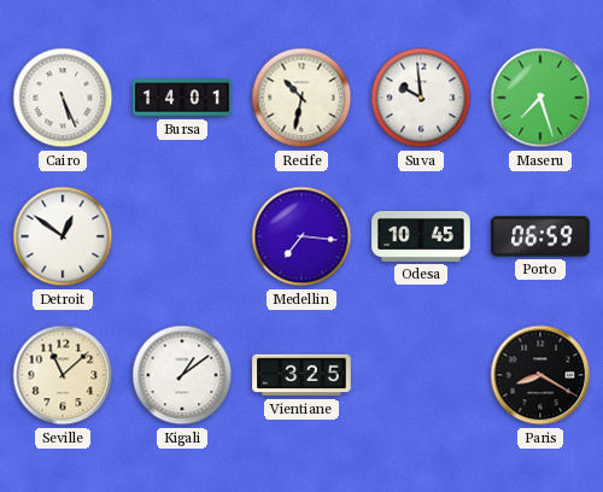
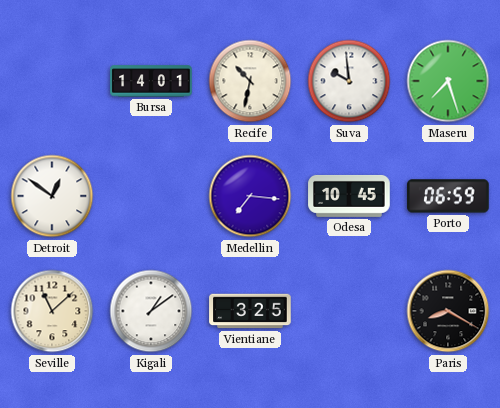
Cairo: 5:26 -> none
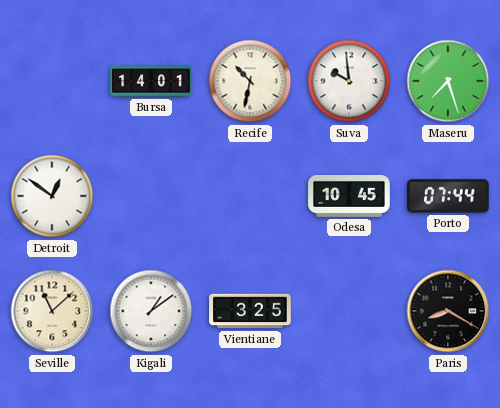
Medellin: 7:16 -> none
Porto: 06:59 -> 07:44
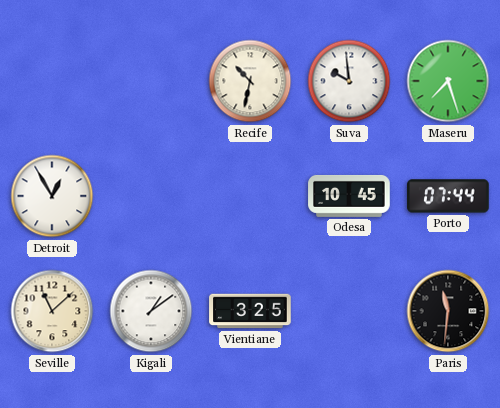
Bursa: 14:01 -> none
Detroit: 12:51 -> 12:55
Paris: 8:20 -> 11:31
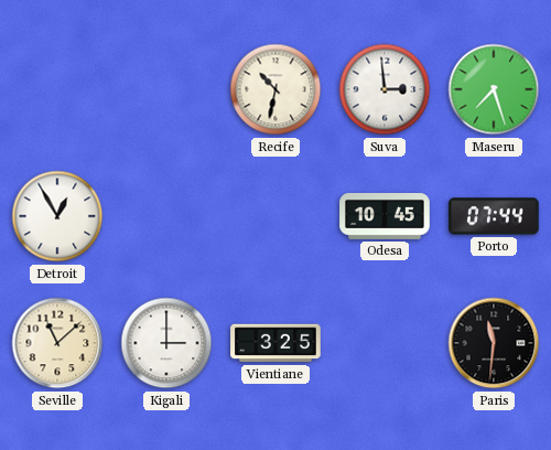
Suva: 9:59 -> 2:59
Kigali: 1:09 -> 3:00
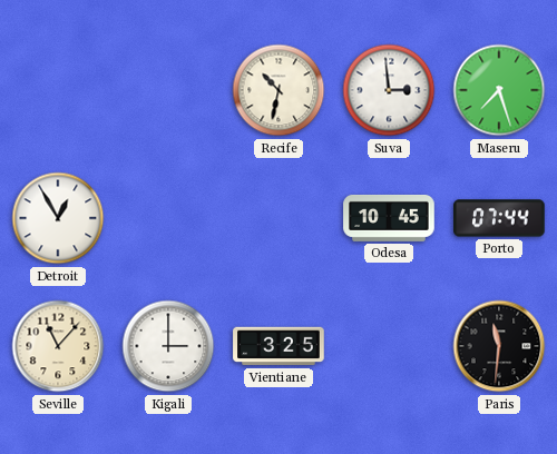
Seville: 11:08 -> 11:07
